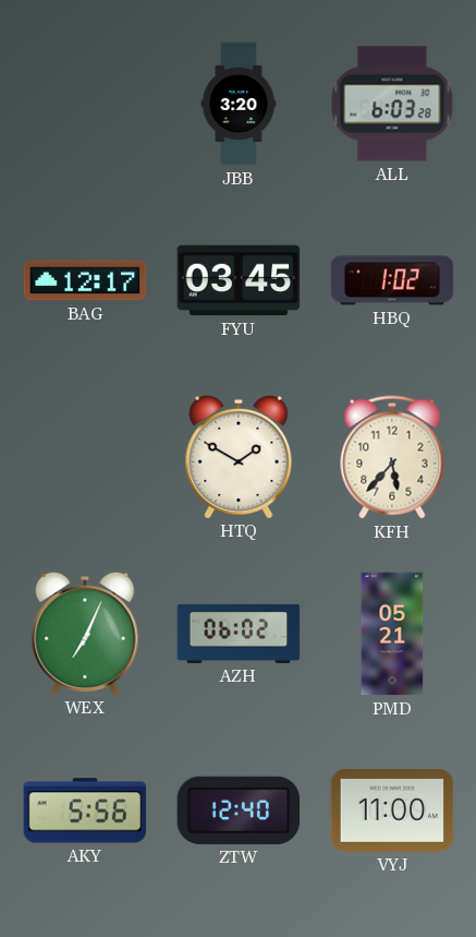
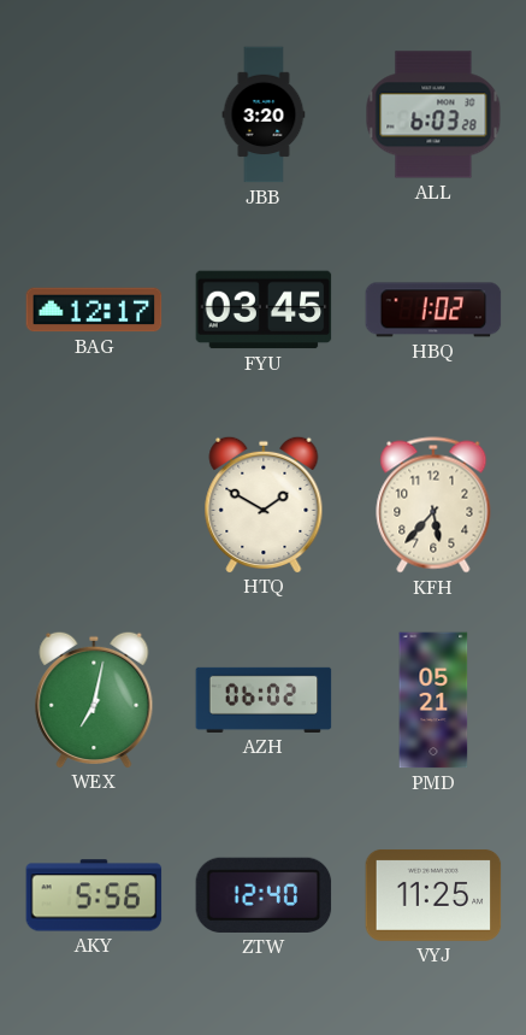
WEX: 7:04 -> 7:02
VYJ: 11:00 -> 11:25
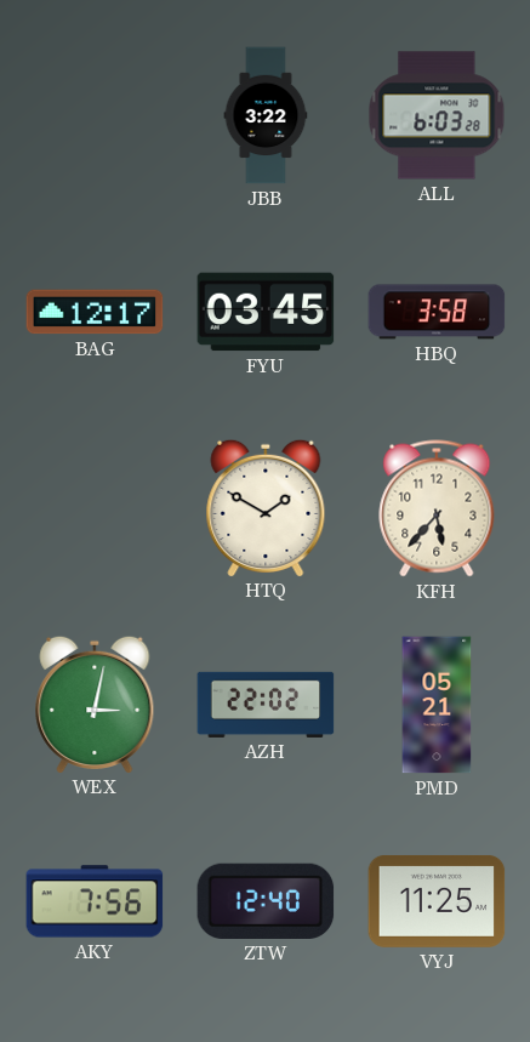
JBB: 3:20 -> 3:22
HBQ: 1:02 -> 3:58
WEX: 7:02 -> 3:02
AZH: 06:02 -> 22:02
AKY: 5:56 -> 7:56
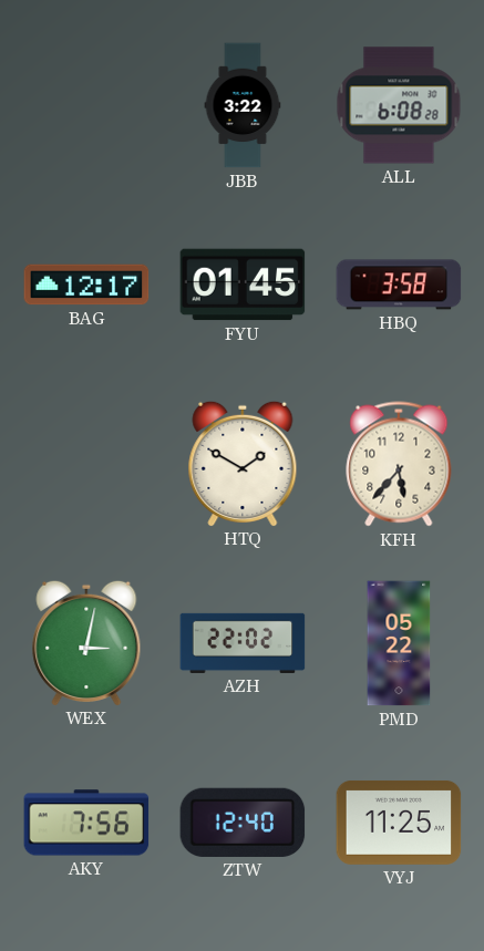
ALL: 6:03 -> 6:08
FYU: 03:45 -> 01:45
PMD: 05:21 -> 05:22
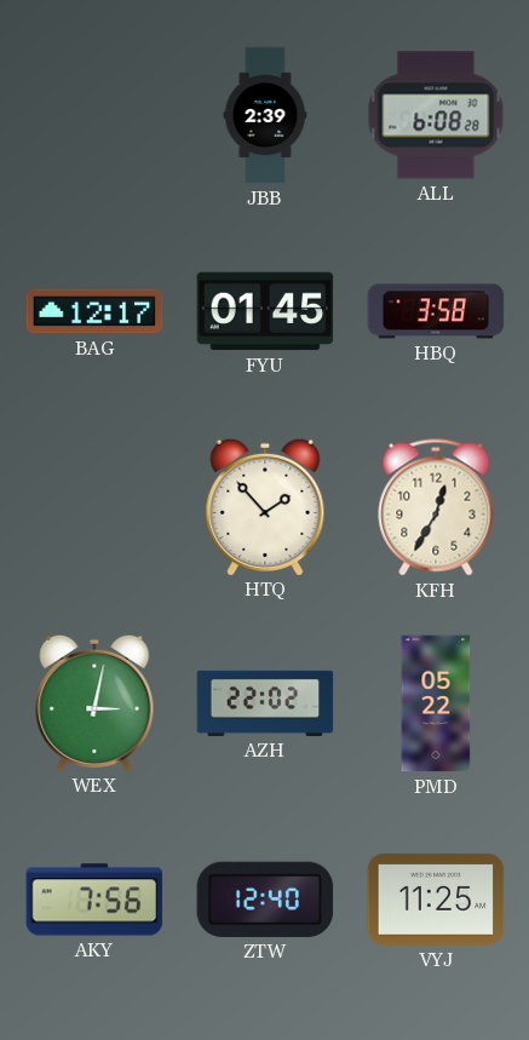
JBB: 3:22 -> 2:39
HTQ: 1:50 -> 1:53
KFH: 5:37 -> 12:35
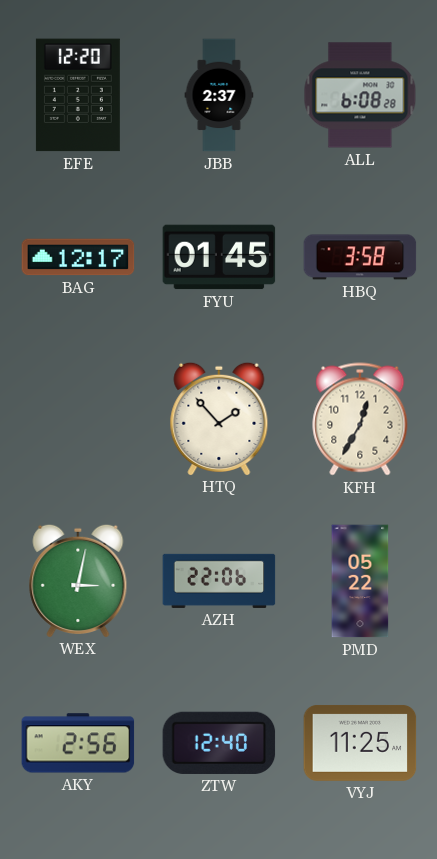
EFE: none -> 12:20
JBB: 2:39 -> 2:37
AZH: 22:02 -> 22:06
AKY: 7:56 -> 2:56
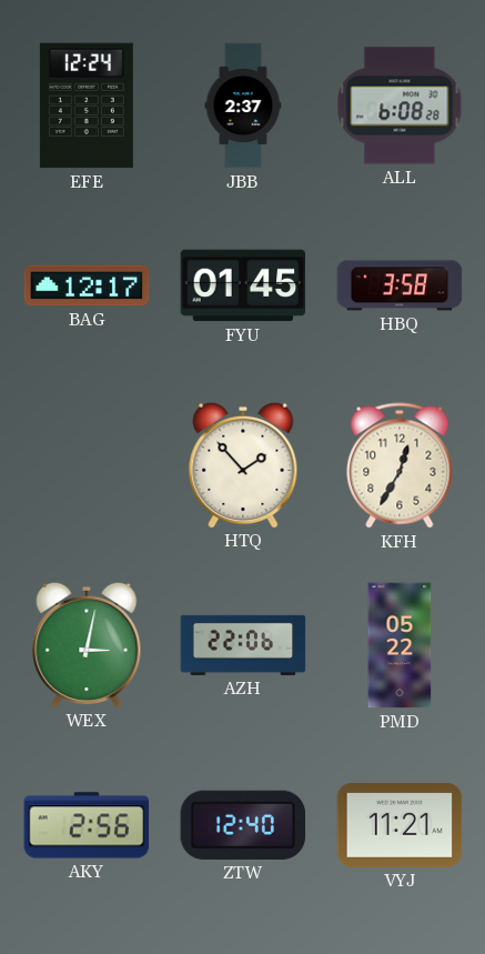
EFE: 12:20 -> 12:24
VYJ: 11:25 -> 11:21
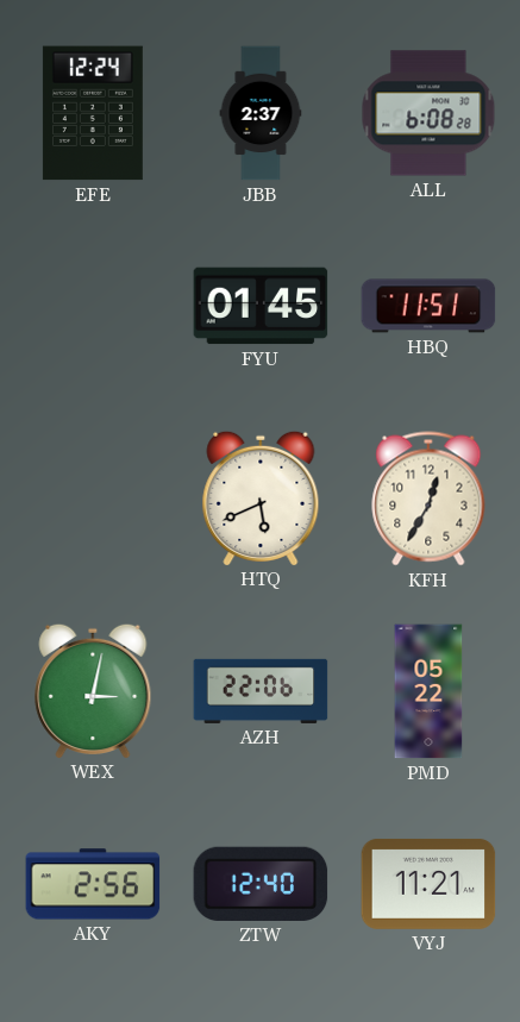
BAG: 12:17 -> none
HBQ: 3:58 -> 11:51
HTQ: 1:53 -> 5:41
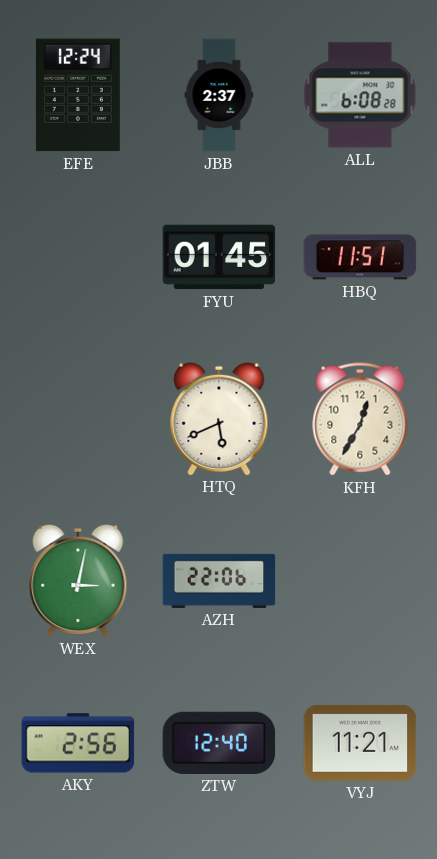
PMD: 05:22 -> none
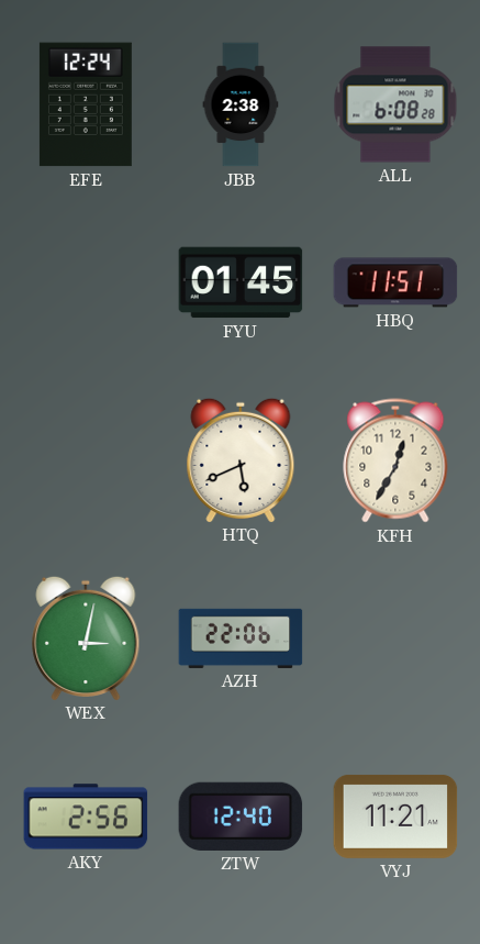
JBB: 2:37 -> 2:38
